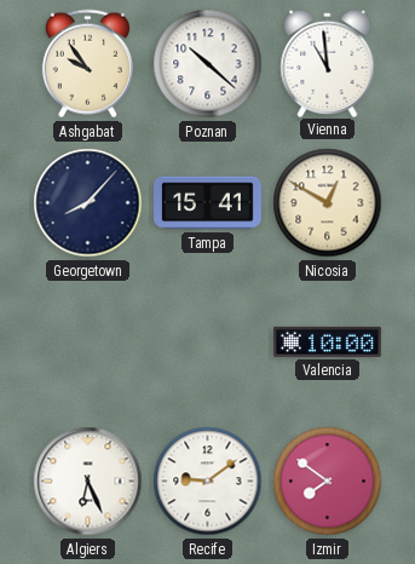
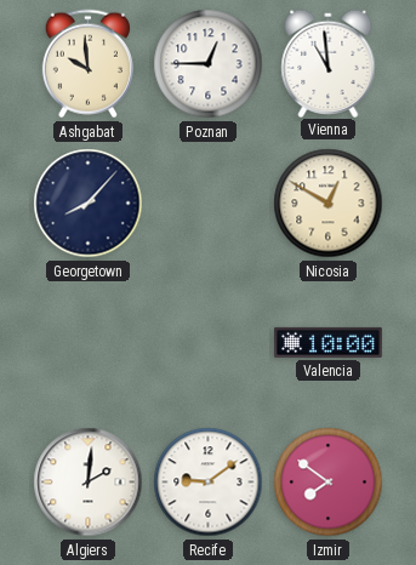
Ashgabat: 9:54 -> 9:59
Poznan: 10:22 -> 12:45
Tampa: 15:41 -> none
Algiers: 6:26 -> 2:01
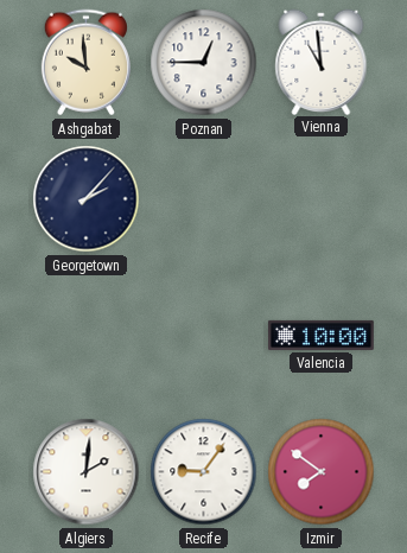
Georgetown: 8:07 -> 2:07
Nicosia: 12:50 -> none
Recife: 9:09 -> 9:06
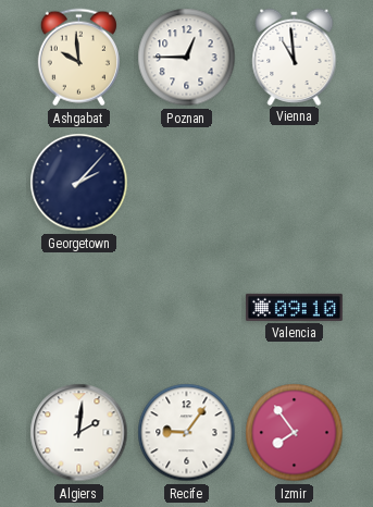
Valencia: 10:00 -> 09:10
Izmir: 7:51 -> 7:54
